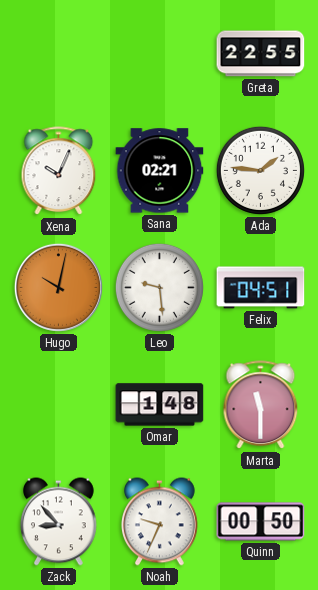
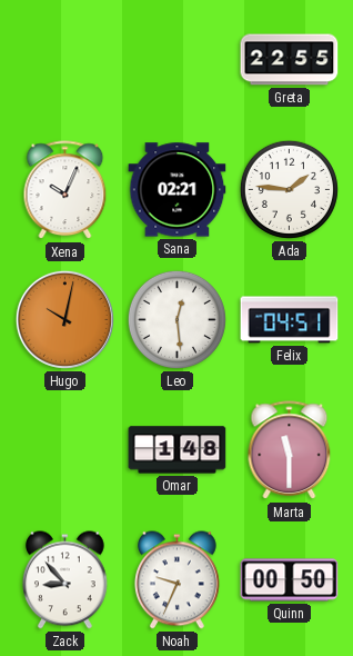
Leo: 9:29 -> 12:29
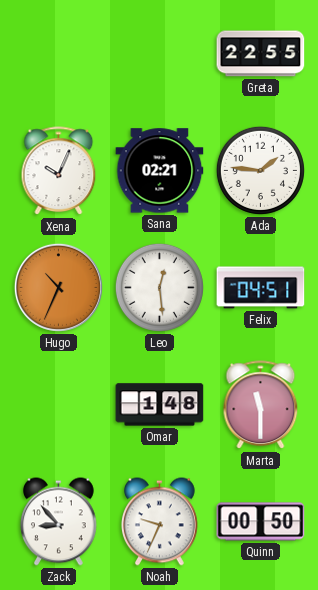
Hugo: 10:02 -> 10:34
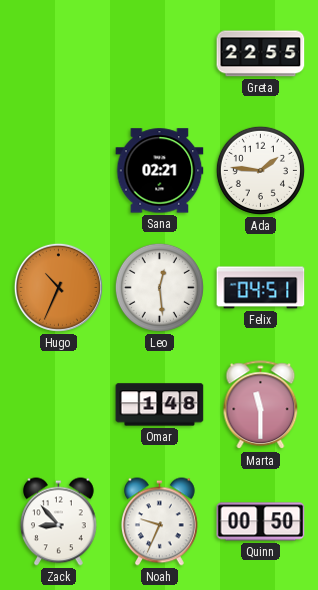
Xena: 10:04 -> none
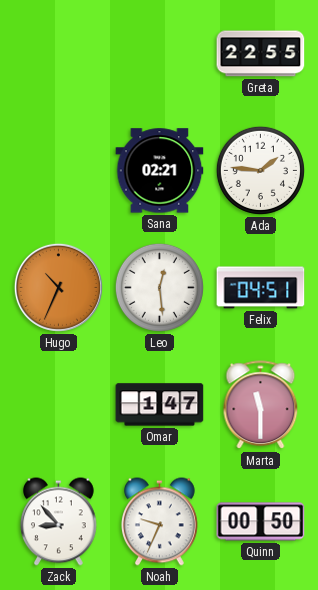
Omar: 1:48 -> 1:47
